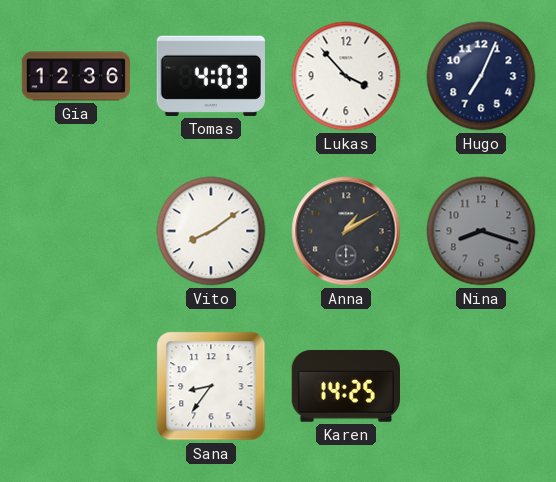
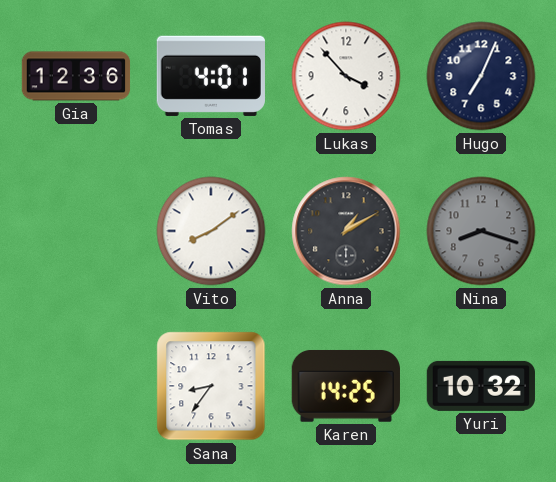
Tomas: 4:03 -> 4:01
Yuri: none -> 10:32
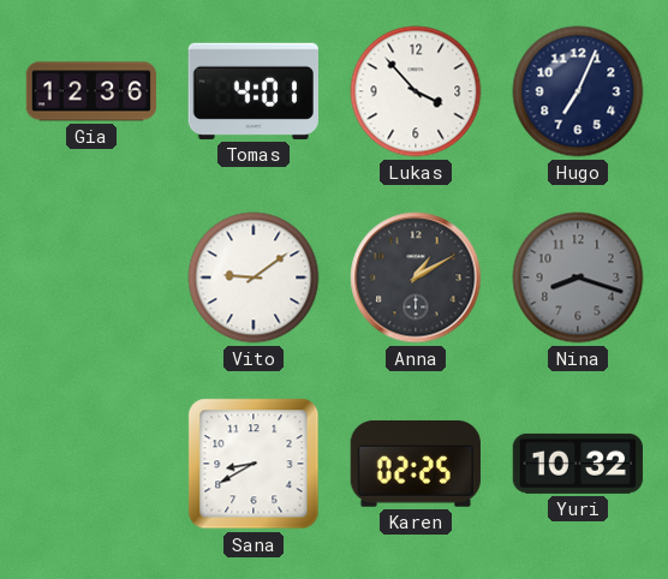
Vito: 8:09 -> 9:09
Sana: 8:36 -> 8:40
Karen: 14:25 -> 02:25
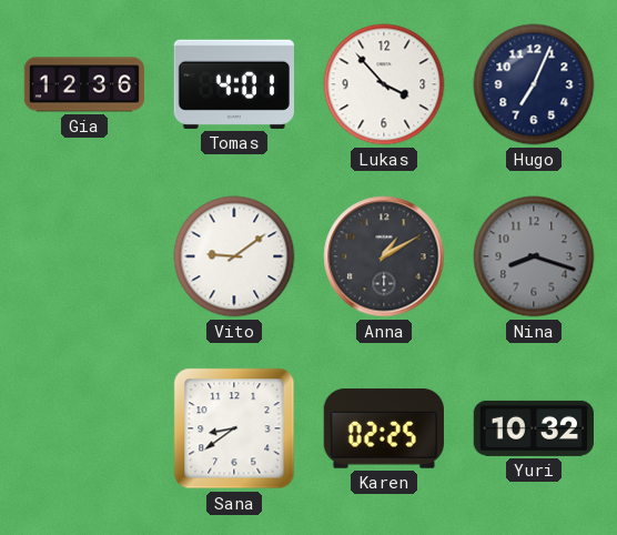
Sana: 8:40 -> 8:39
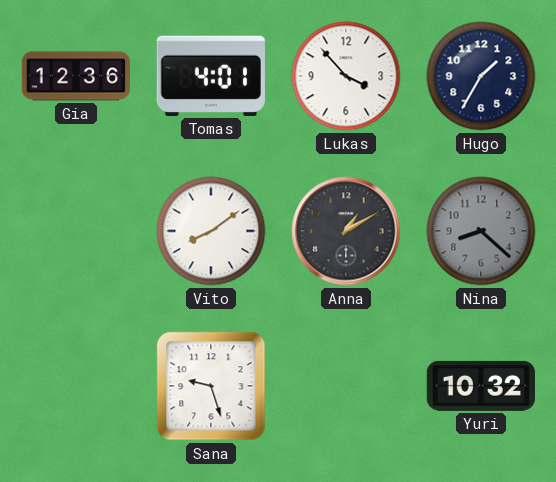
Hugo: 7:04 -> 1:35
Vito: 9:09 -> 8:09
Nina: 8:18 -> 8:22
Sana: 8:39 -> 9:27
Karen: 02:25 -> none
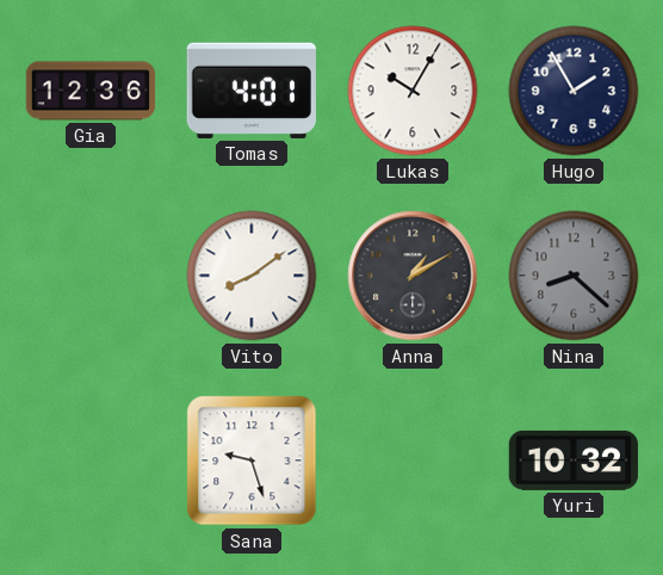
Lukas: 3:53 -> 10:05
Hugo: 1:35 -> 1:55
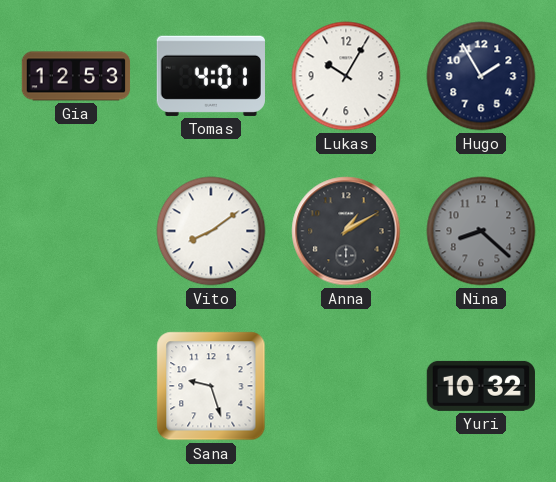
Gia: 12:36 -> 12:53
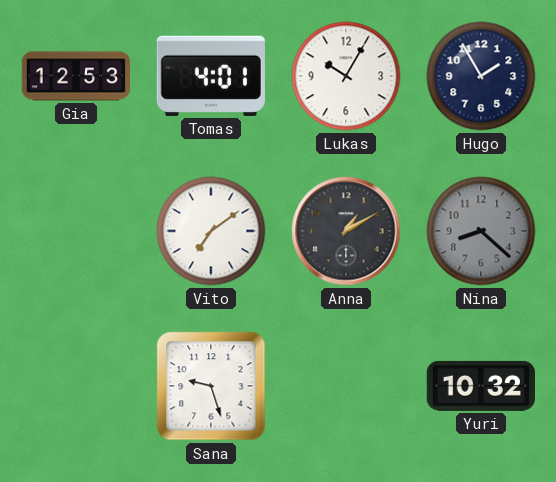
Vito: 8:09 -> 7:09
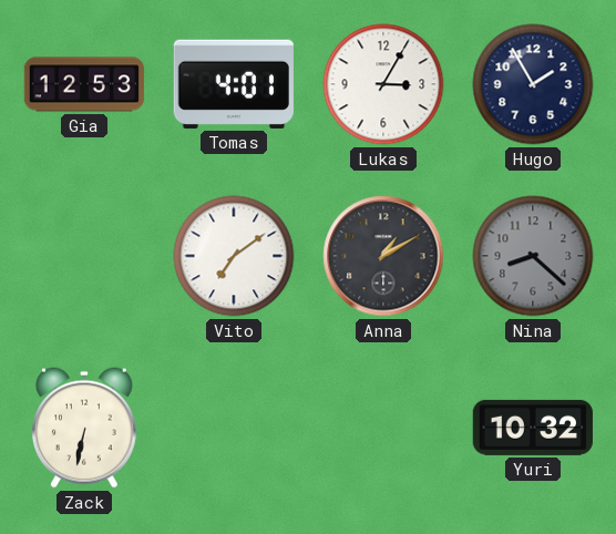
Lukas: 10:05 -> 3:05
Zack: none -> 6:32
Sana: 9:27 -> none
